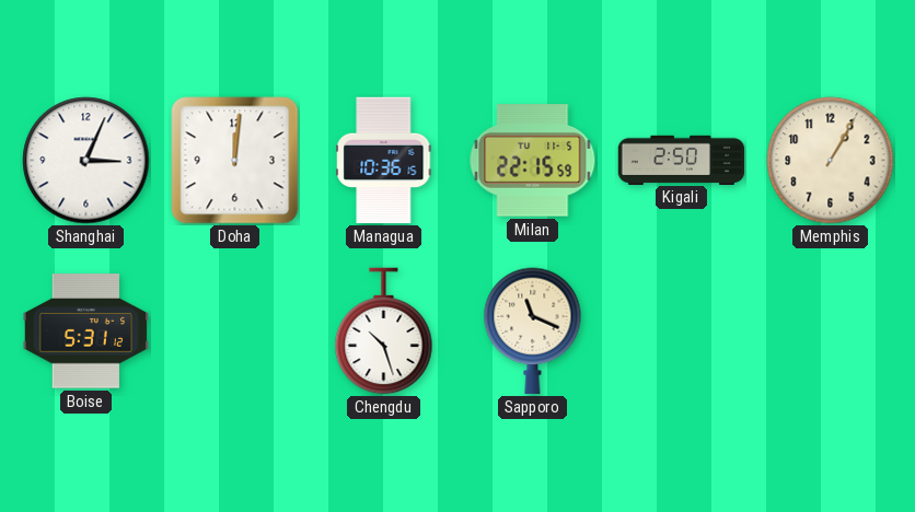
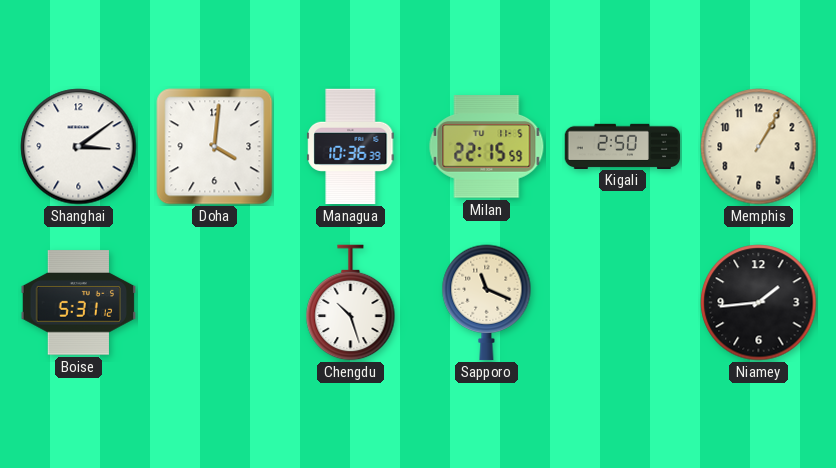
Shanghai: 3:04 -> 3:09
Doha: 12:01 -> 4:01
Managua: 10:36:15 -> 10:36:39
Niamey: none -> 1:44
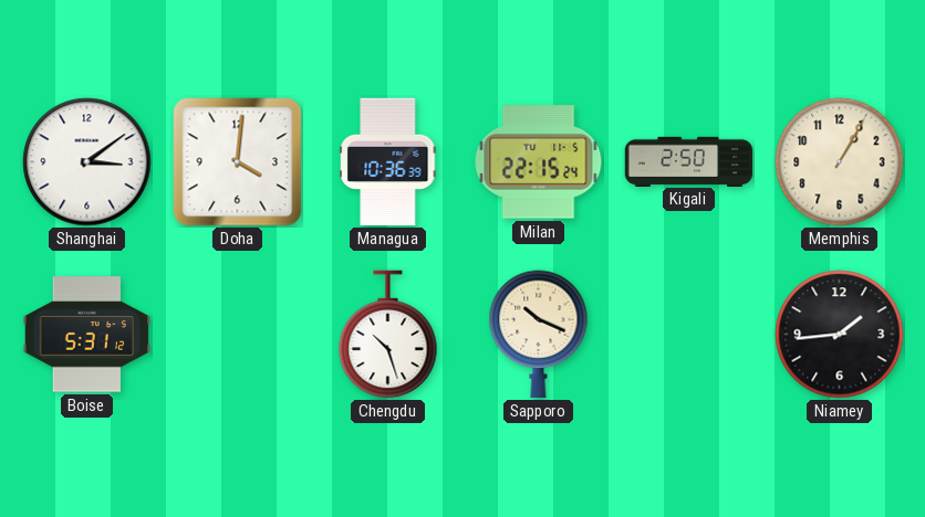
Milan: 22:15:59 -> 22:15:24
Sapporo: 11:19 -> 10:19
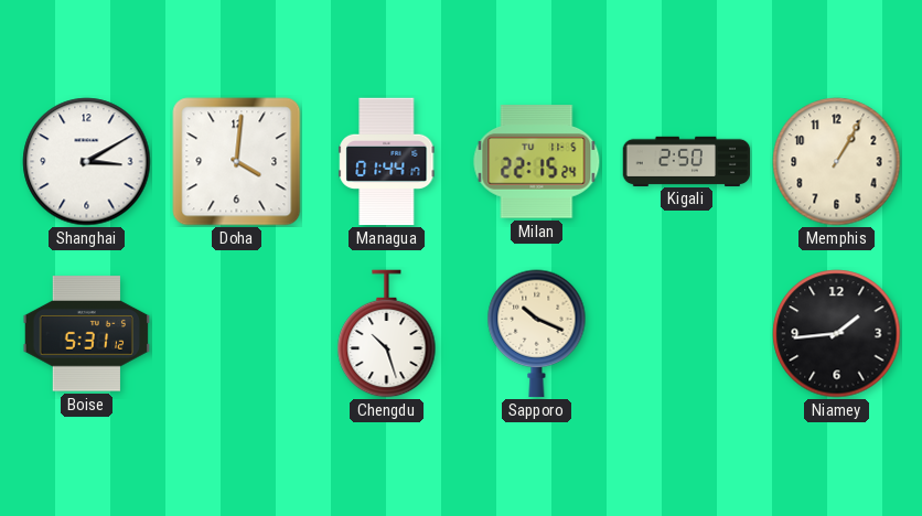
Shanghai: 3:09 -> 3:10
Managua: 10:36 -> 01:44
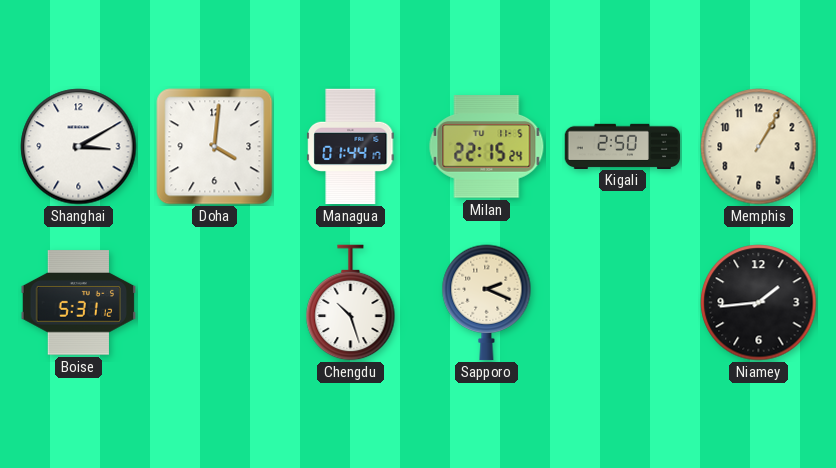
Sapporo: 10:19 -> 2:19
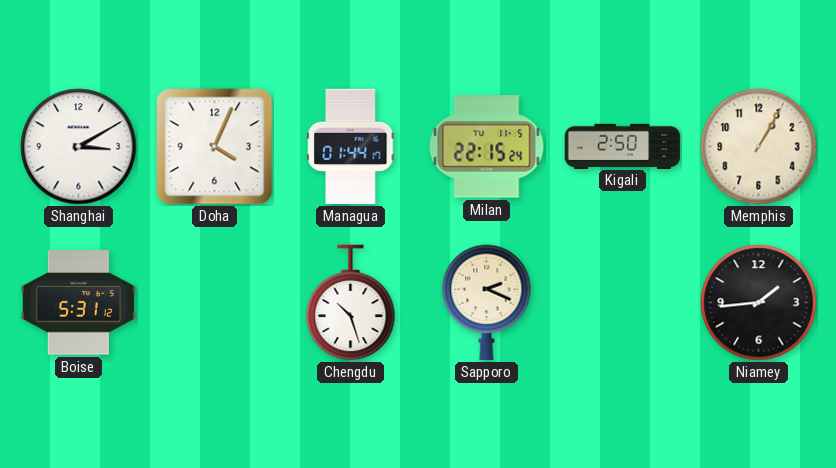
Doha: 4:01 -> 4:04
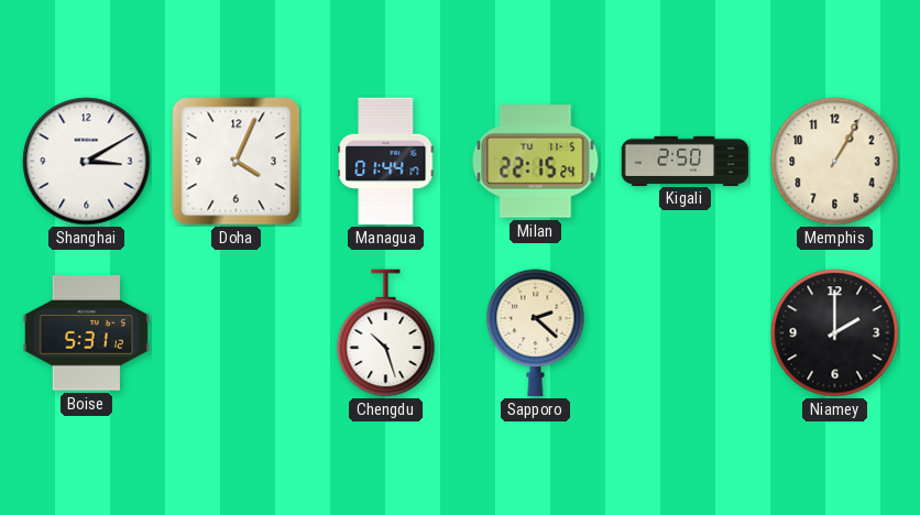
Sapporo: 2:19 -> 2:22
Niamey: 1:44 -> 2:00
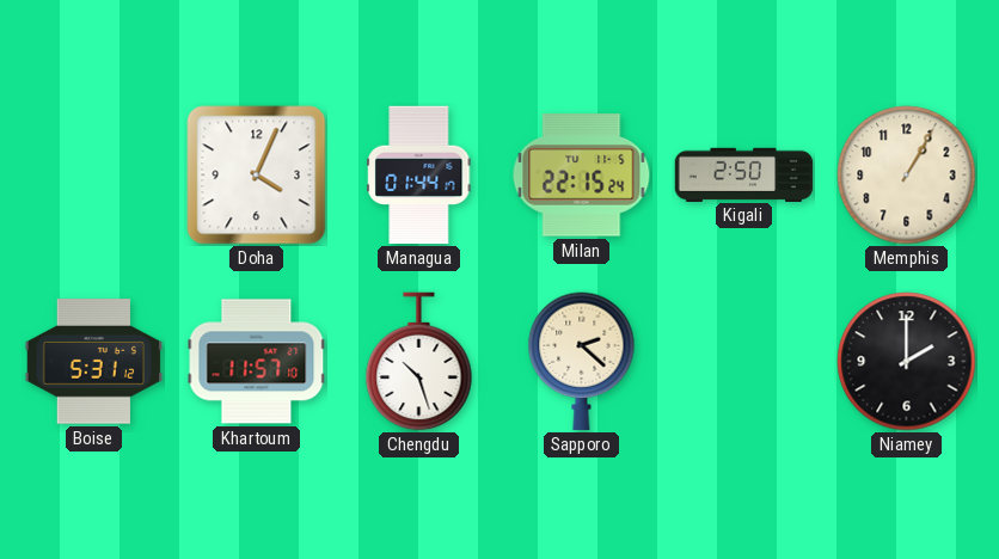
Shanghai: 3:10 -> none
Khartoum: none -> 11:57
